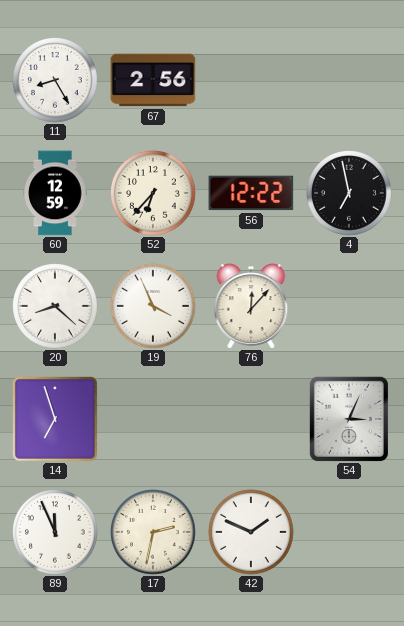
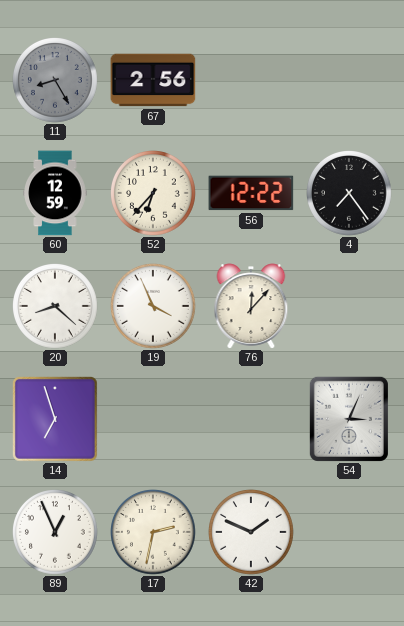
11 dial: white -> grey
4: 6:58 -> 7:24
89: 11:56 -> 12:56
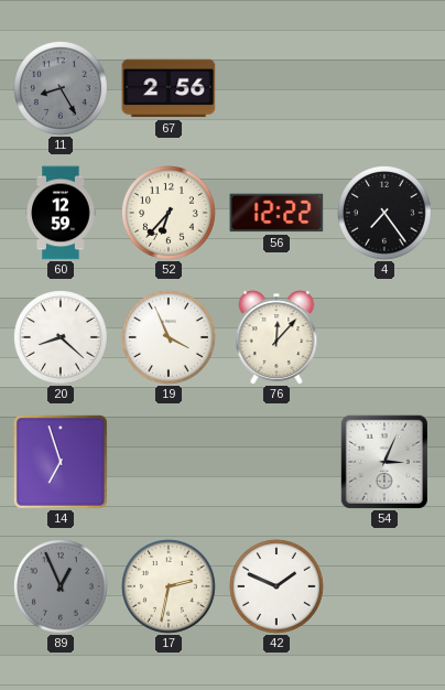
89 dial: white -> grey
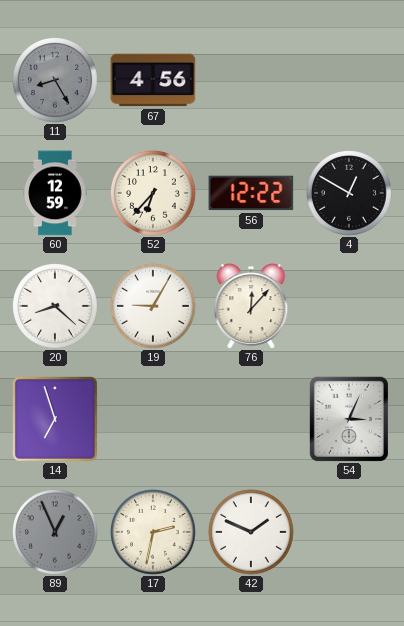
67: 2:56 -> 4:56
4: 7:24 -> 12:50
19: 3:56 -> 9:05
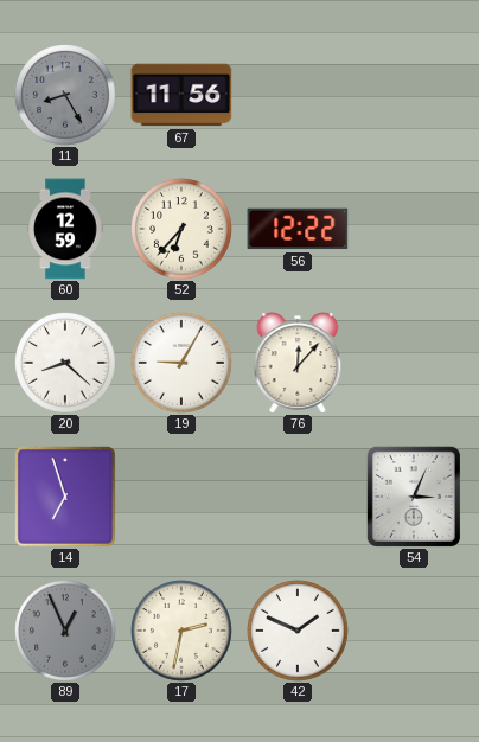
67: 4:56 -> 11:56
4: 12:50 -> none
